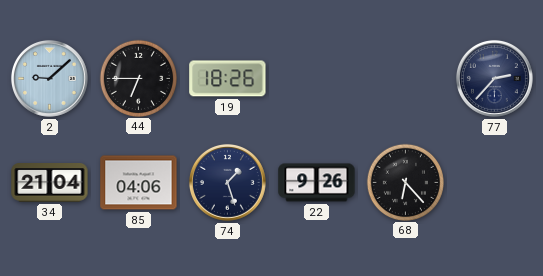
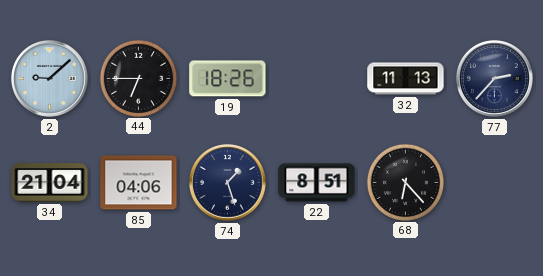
32: none -> 11:13
22: 9:26 -> 8:51
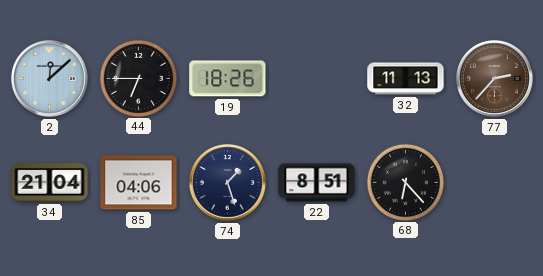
2: 9:08 -> 12:08
77 dial: navy -> brown
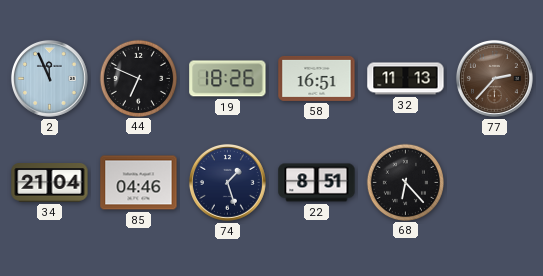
2: 12:08 -> 11:56
44: 6:45 -> 6:49
58: none -> 16:51
85: 04:06 -> 04:46
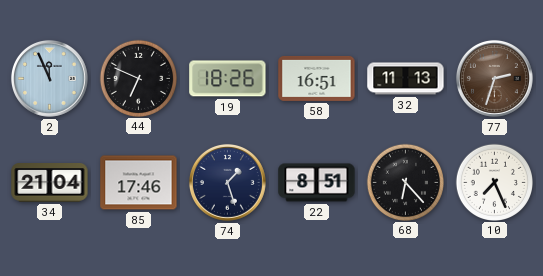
77: 2:37 -> 2:33
85: 04:46 -> 17:46
10: none -> 7:26
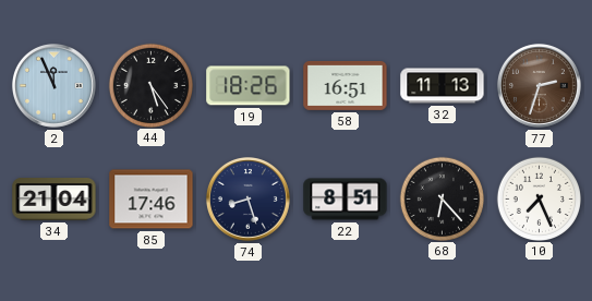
44: 6:49 -> 5:24
74: 1:27 -> 8:27
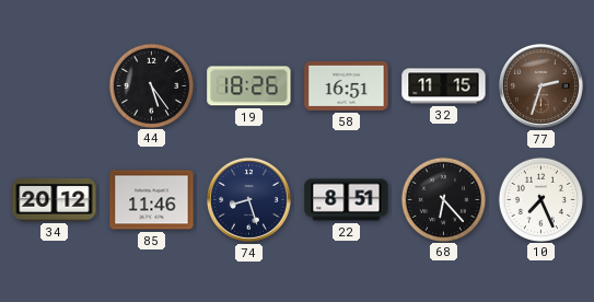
2: 11:56 -> none
32: 11:13 -> 11:15
34: 21:04 -> 20:12
85: 17:46 -> 11:46
